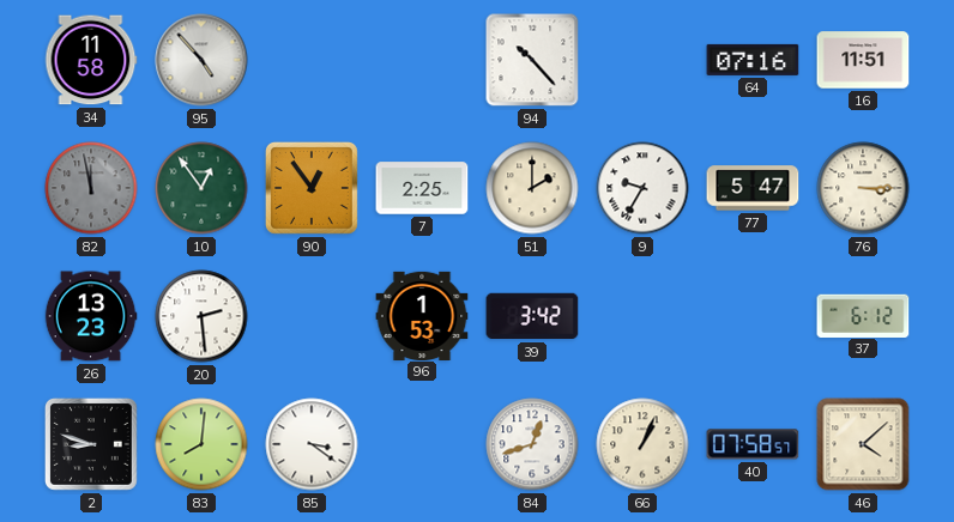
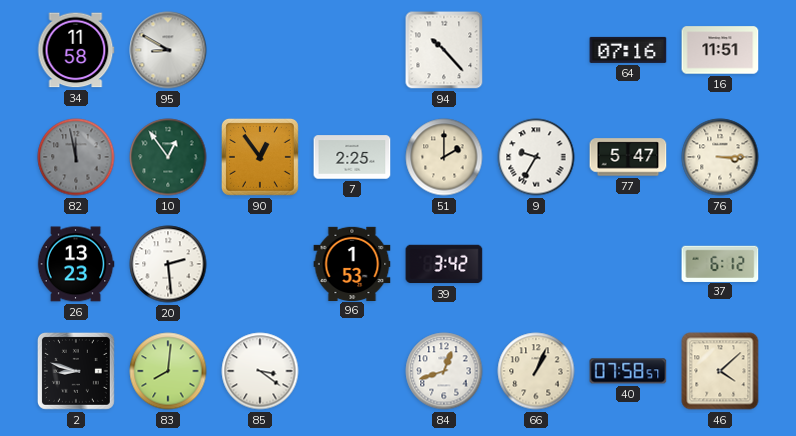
95: 4:53 -> 8:50
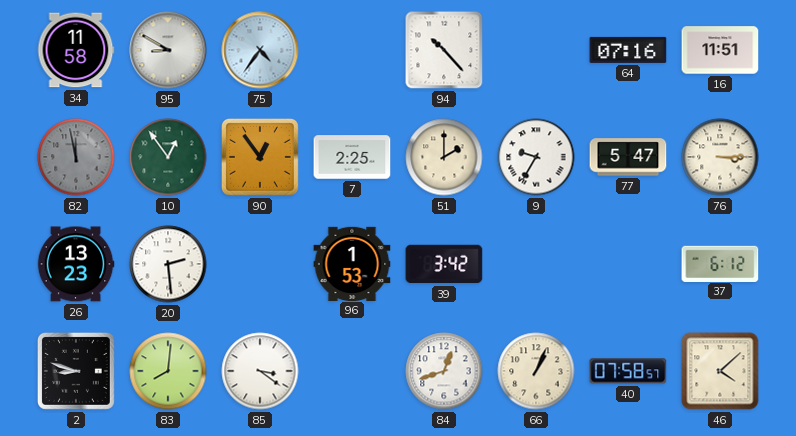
75: none -> 4:36
